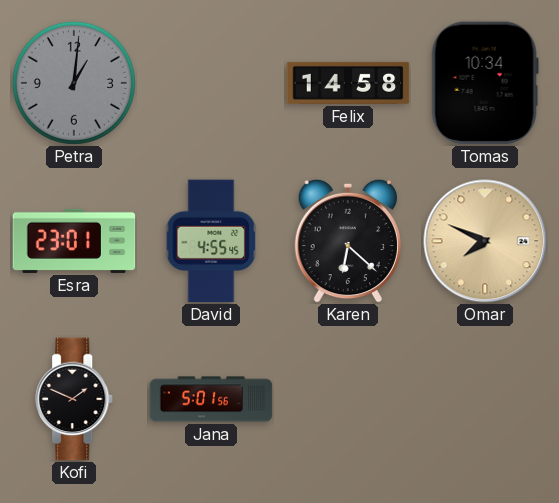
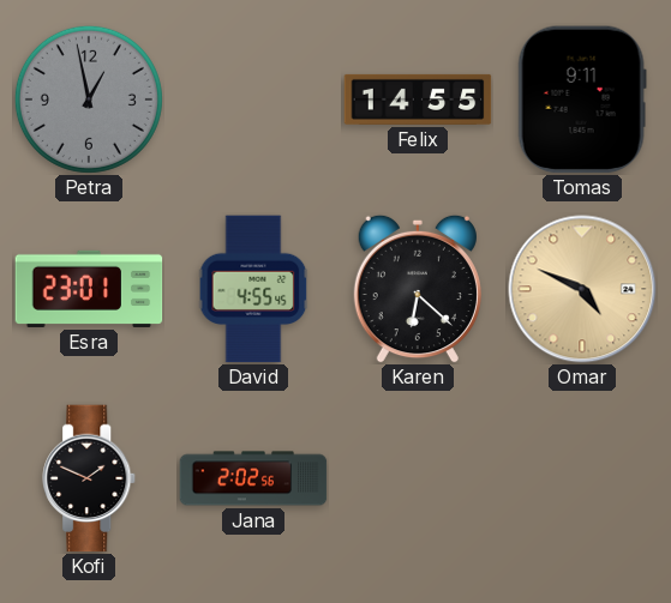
Petra: 1:01 -> 12:58
Felix: 14:58 -> 14:55
Tomas: 10:34 -> 9:11
Omar: 7:49 -> 4:49
Jana: 5:01 -> 2:02
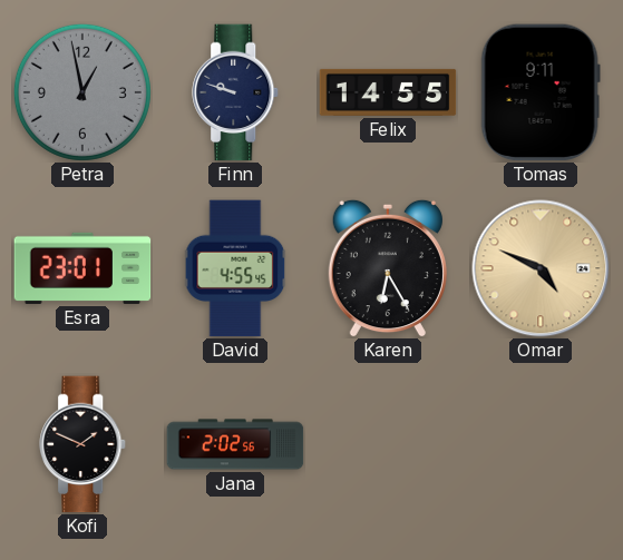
Finn: none -> 9:48
Karen: 6:22 -> 6:25
